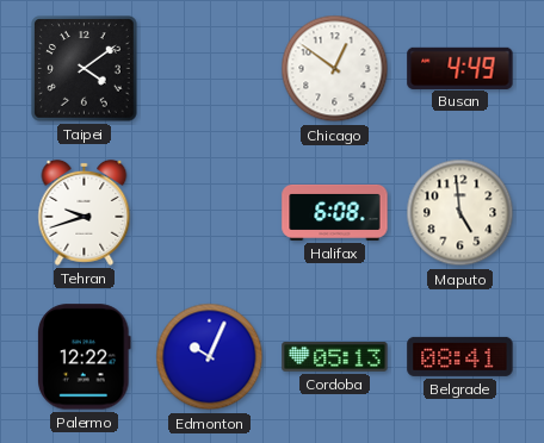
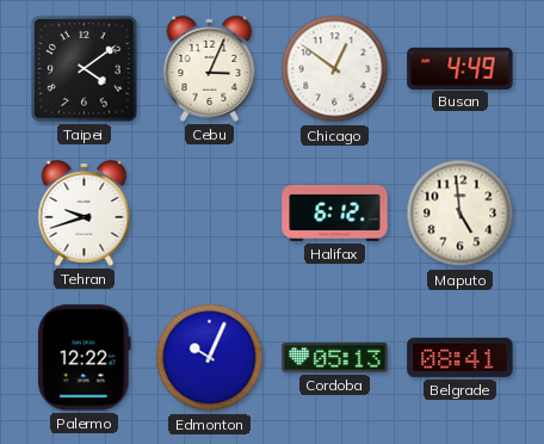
Cebu: none -> 3:04
Halifax: 6:08 -> 6:12
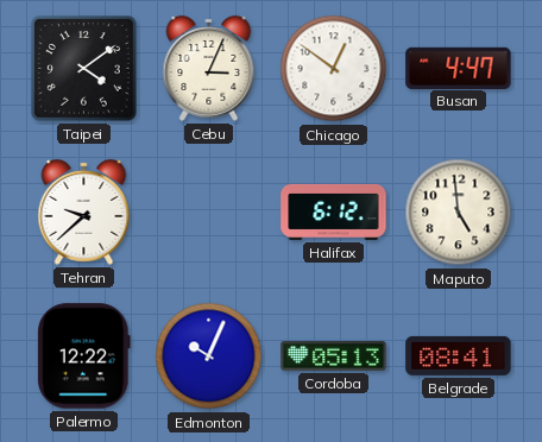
Busan: 4:49 -> 4:47
Tehran: 9:42 -> 9:38
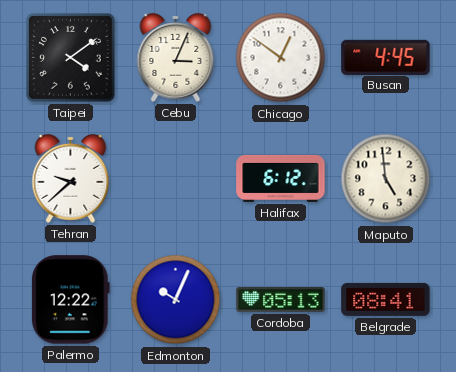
Busan: 4:47 -> 4:45
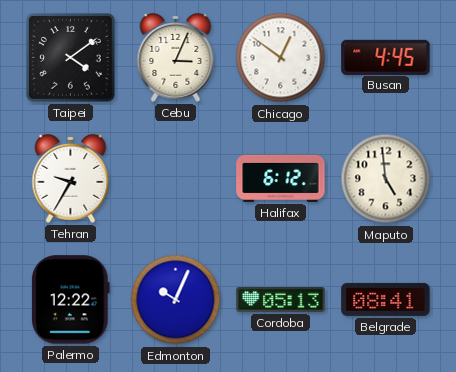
Tehran: 9:38 -> 9:35
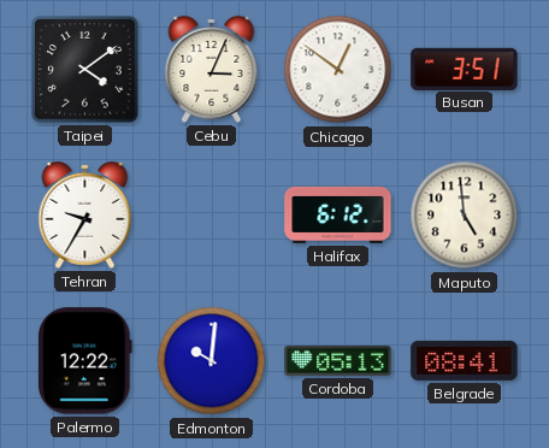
Busan: 4:45 -> 3:51
Edmonton: 10:04 -> 10:01
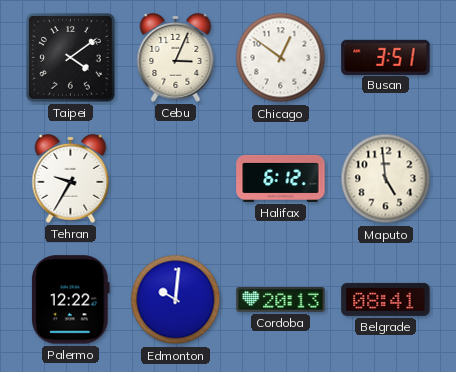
Cordoba: 05:13 -> 20:13
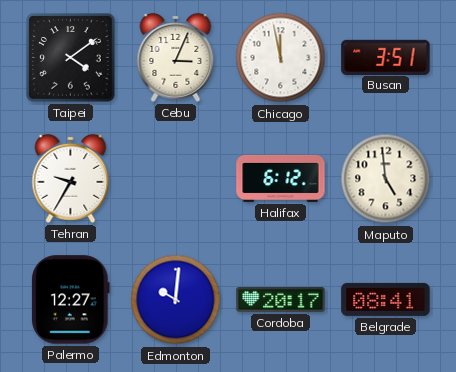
Chicago: 12:51 -> 11:58
Palermo: 12:22 -> 12:27
Cordoba: 20:13 -> 20:17
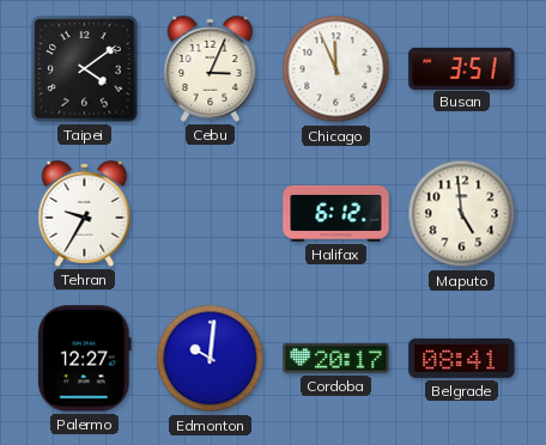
Chicago: 11:58 -> 11:56
